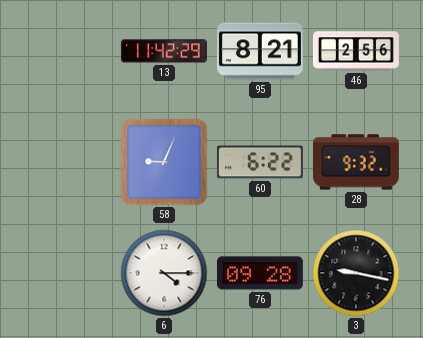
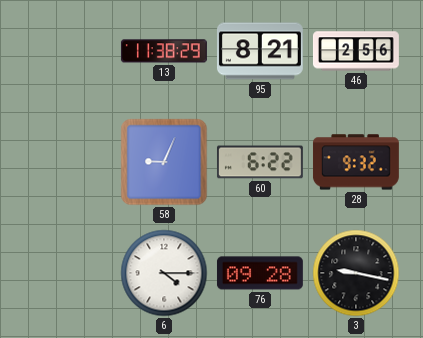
13: 11:42 -> 11:38
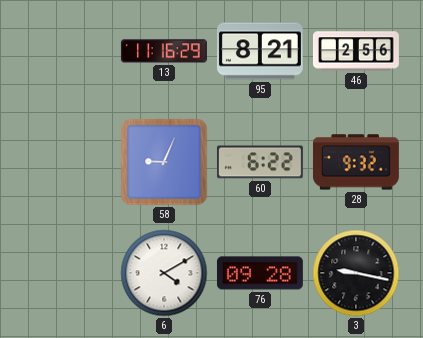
13: 11:38 -> 11:16
6: 4:15 -> 4:10
